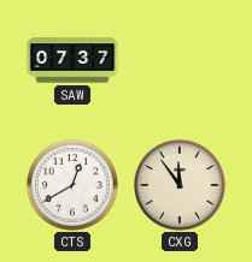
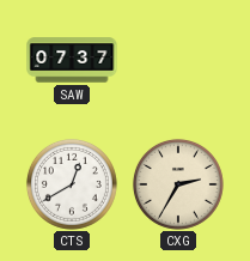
CXG: 11:54 -> 2:35
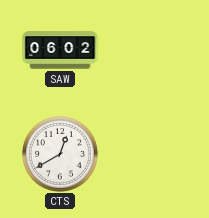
SAW: 07:37 -> 06:02
CXG: 2:35 -> none
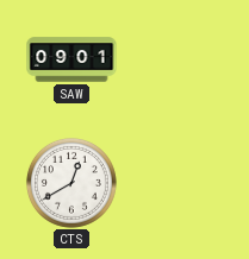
SAW: 06:02 -> 09:01
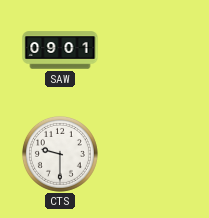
CTS: 12:40 -> 9:30
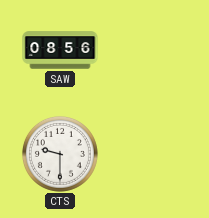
SAW: 09:01 -> 08:56
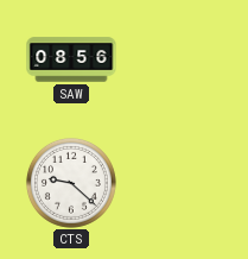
CTS: 9:30 -> 9:22
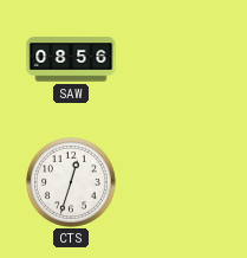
CTS: 9:22 -> 12:33
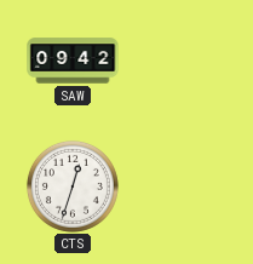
SAW: 08:56 -> 09:42
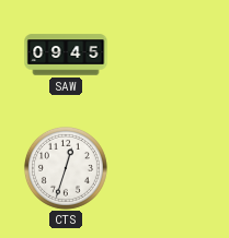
SAW: 09:42 -> 09:45
